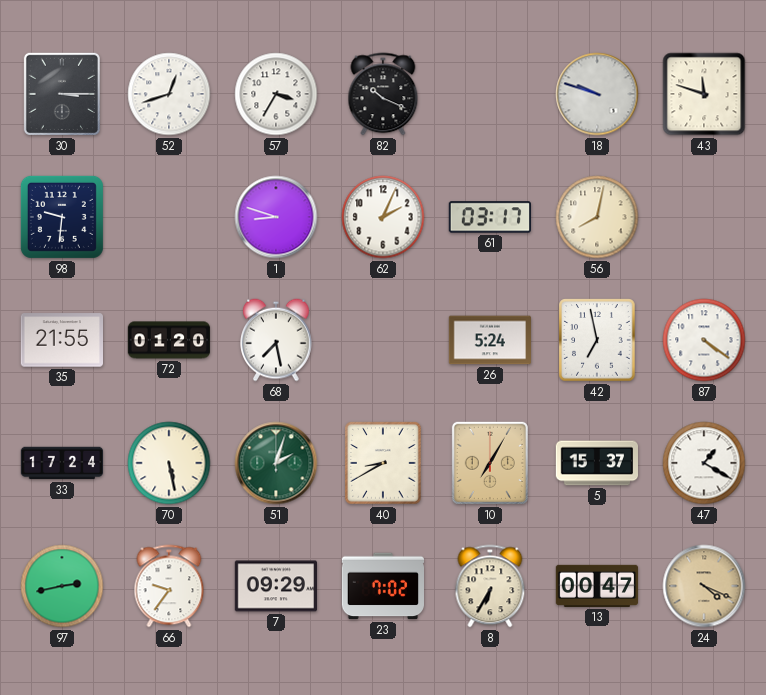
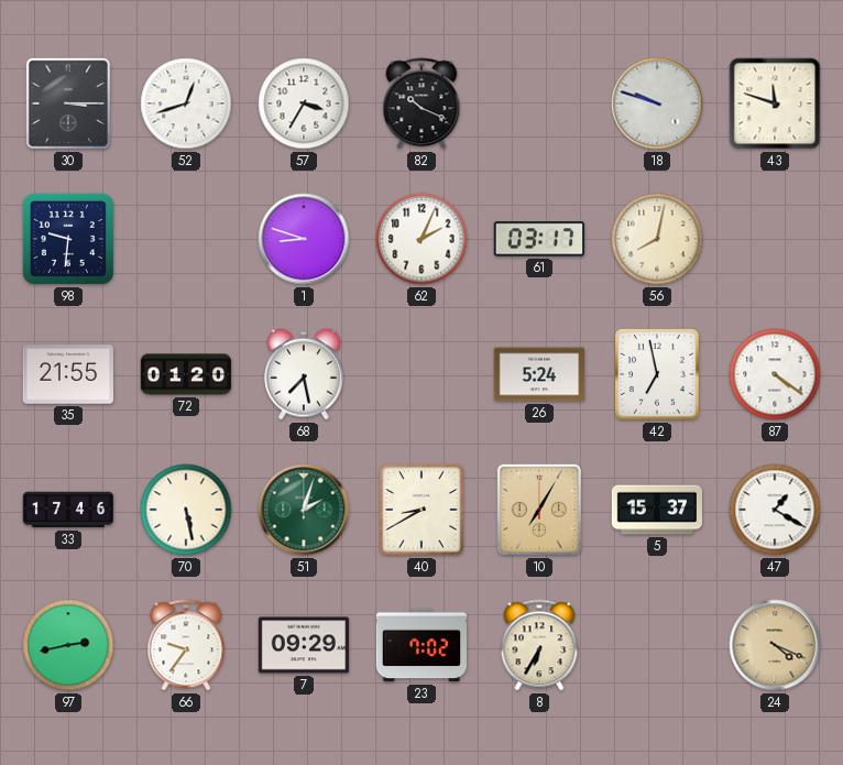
33: 17:24 -> 17:46
13: 00:47 -> none
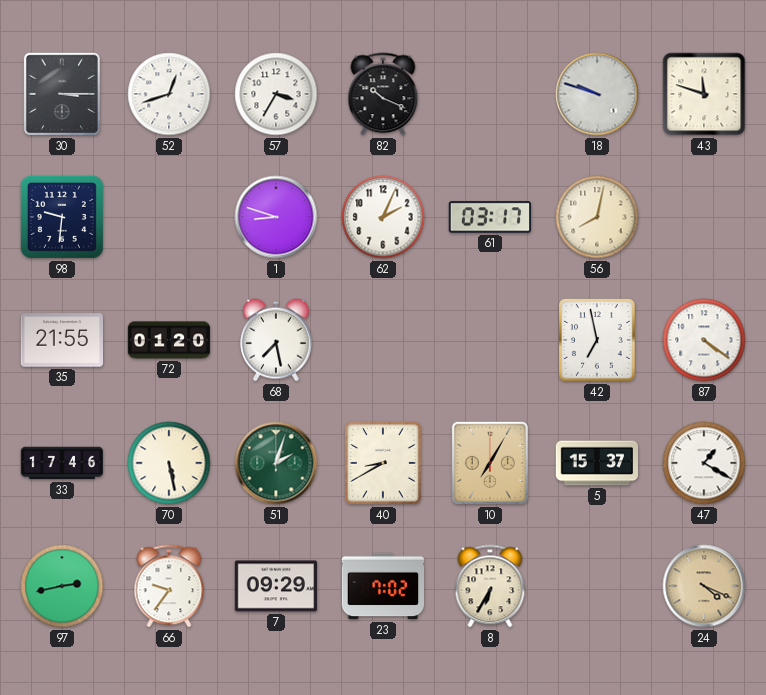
26: 5:24 -> none
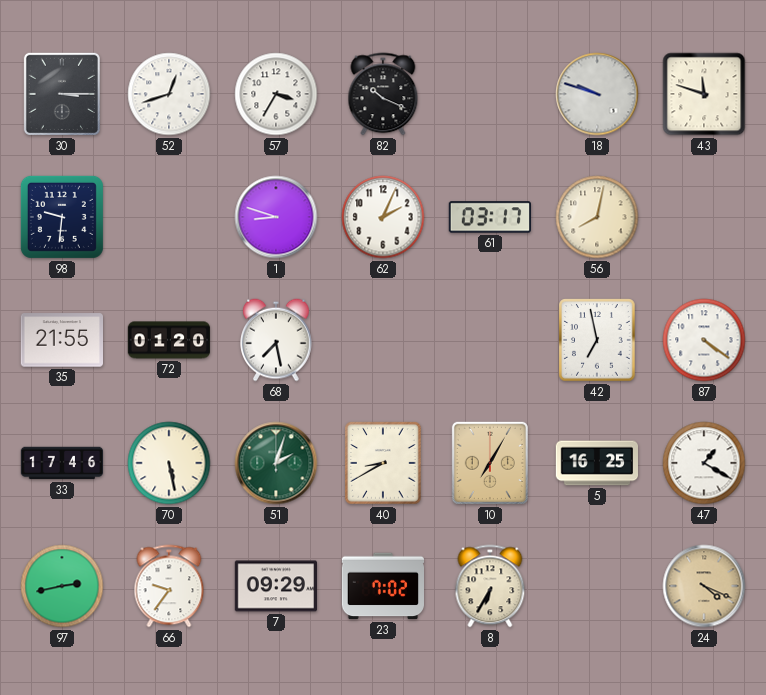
5: 15:37 -> 16:25
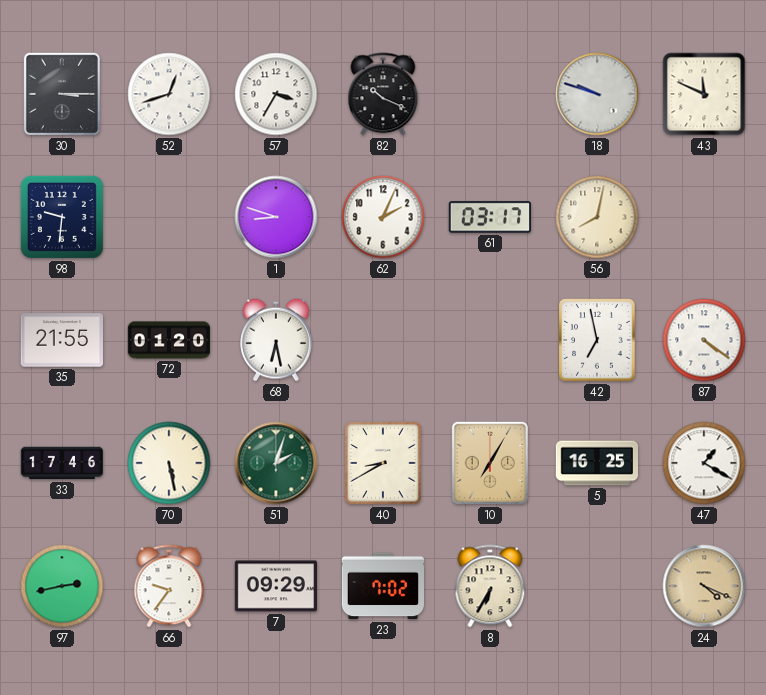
43: 11:48 -> 11:49
68: 7:28 -> 6:28
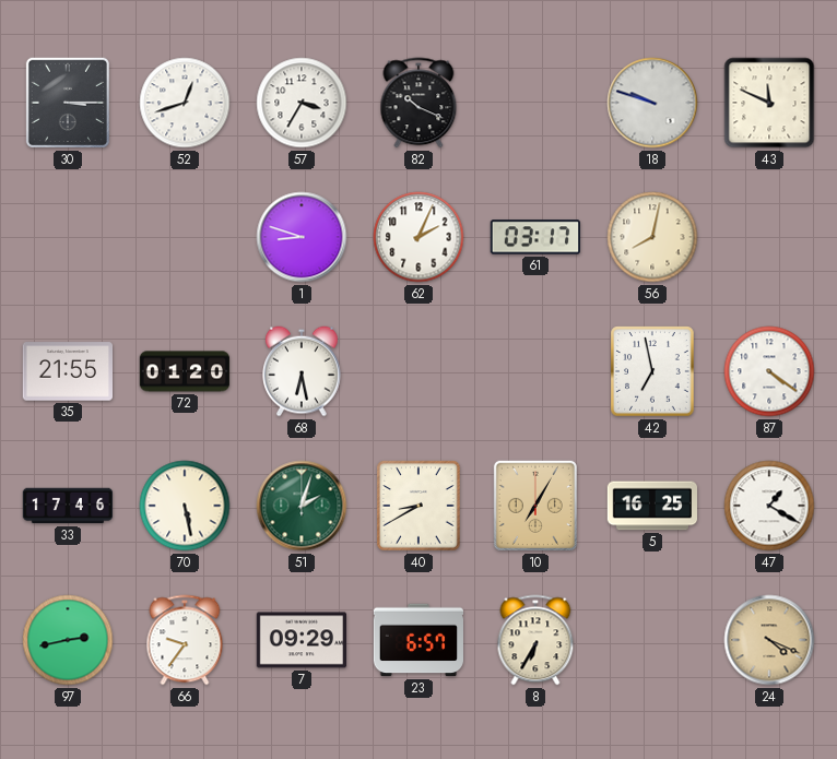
98: 9:31 -> none
23: 7:02 -> 6:57
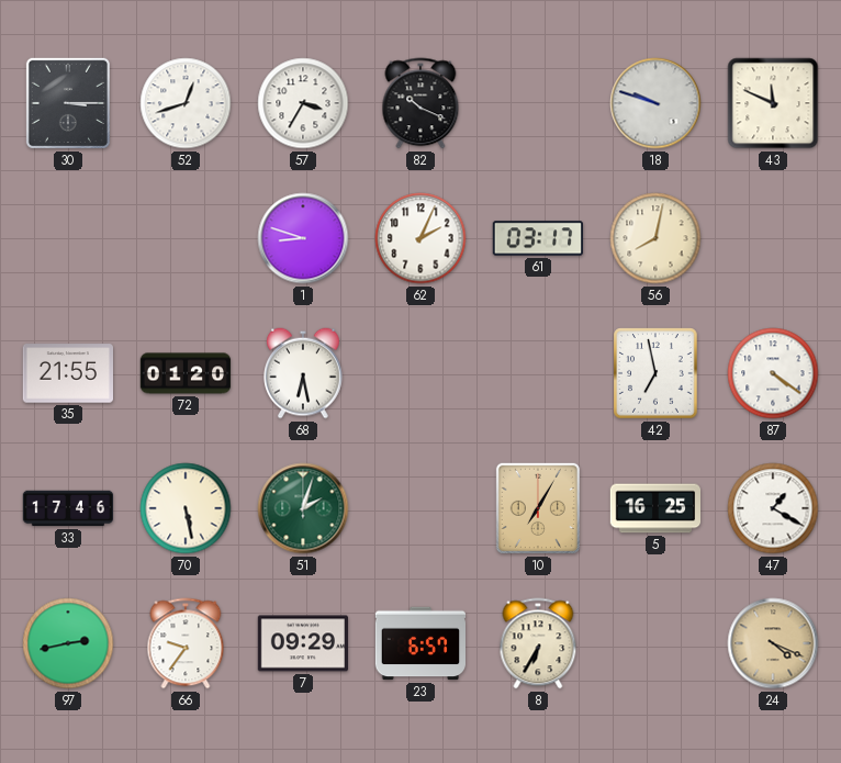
40: 8:40 -> none
